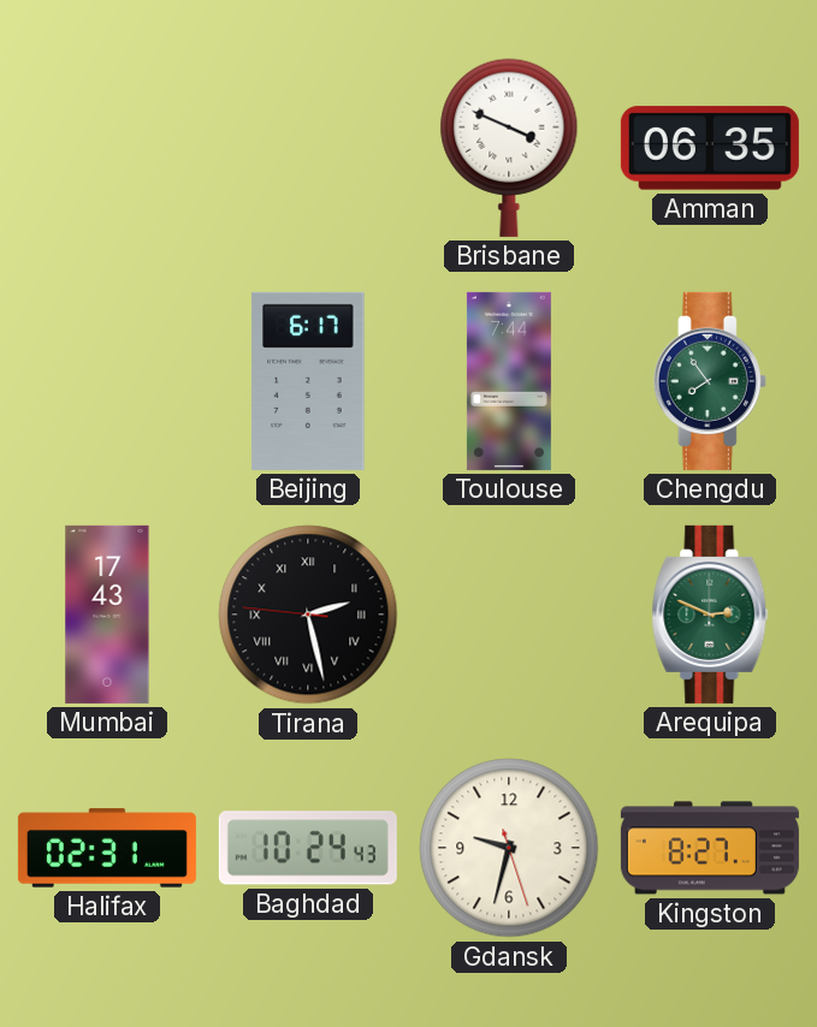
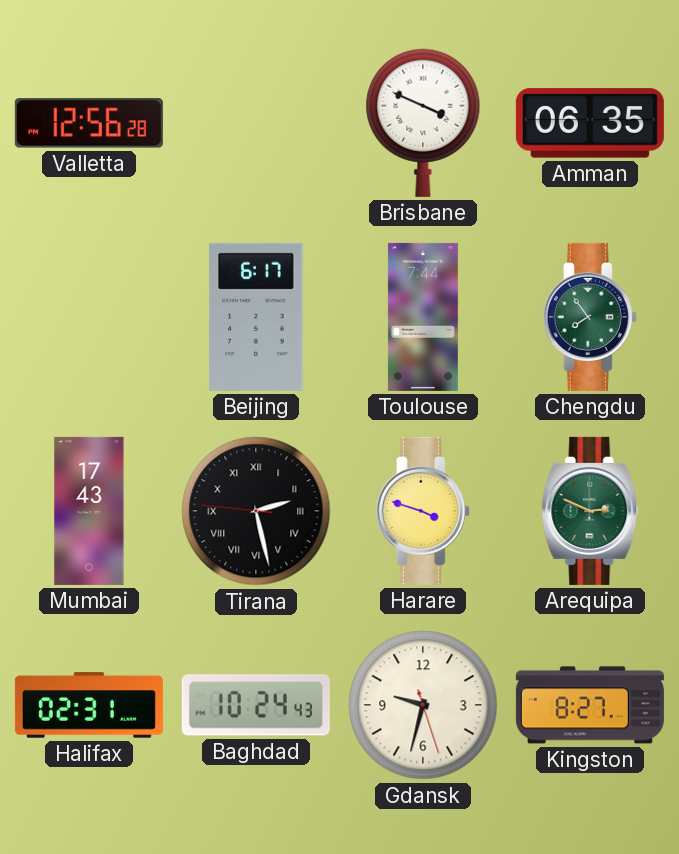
Valletta: none -> 12:56
Harare: none -> 3:48
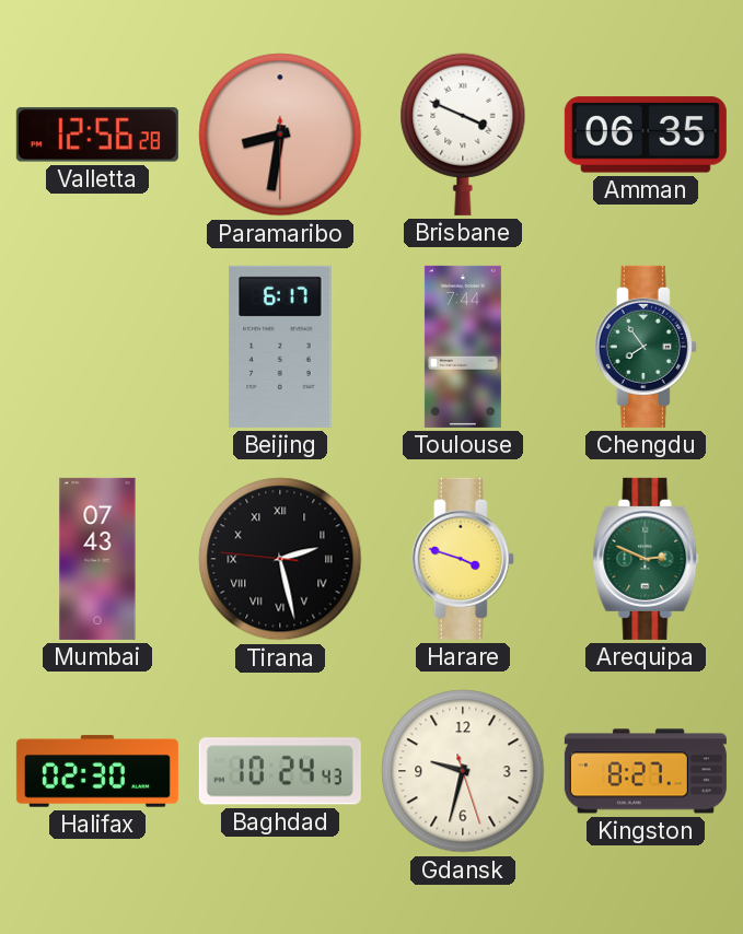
Paramaribo: none -> 8:31
Mumbai: 17:43 -> 07:43
Halifax: 02:31 -> 02:30
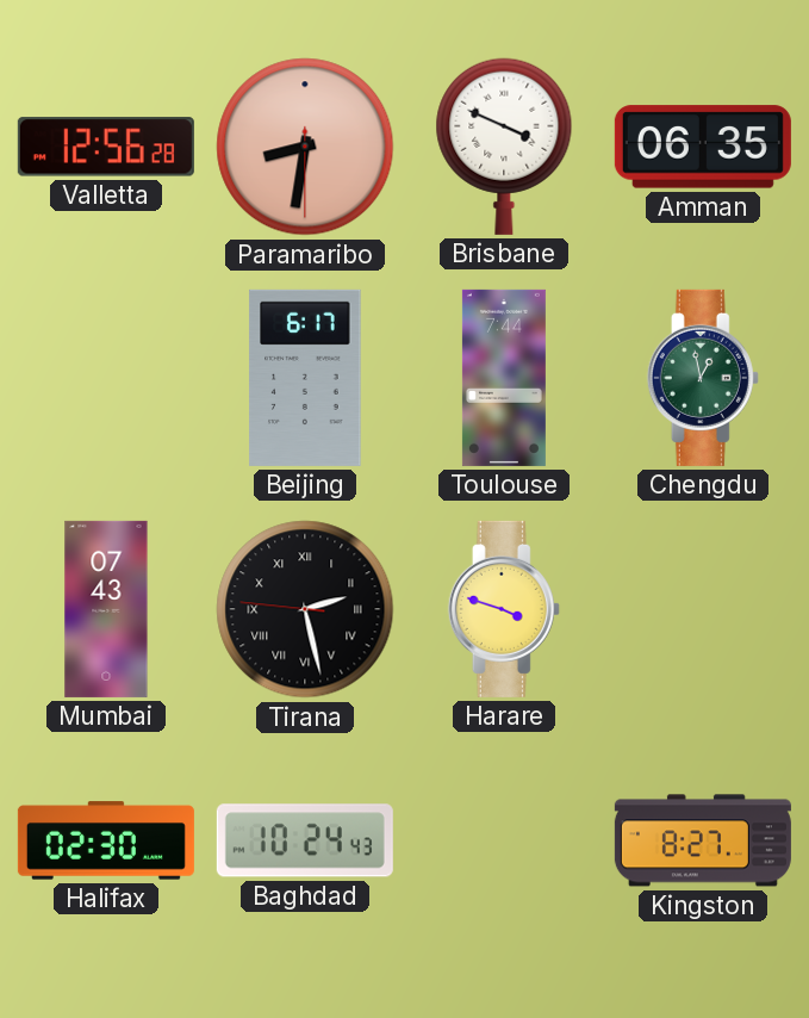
Chengdu: 7:54 -> 12:58
Arequipa: 2:49 -> none
Gdansk: 9:32 -> none
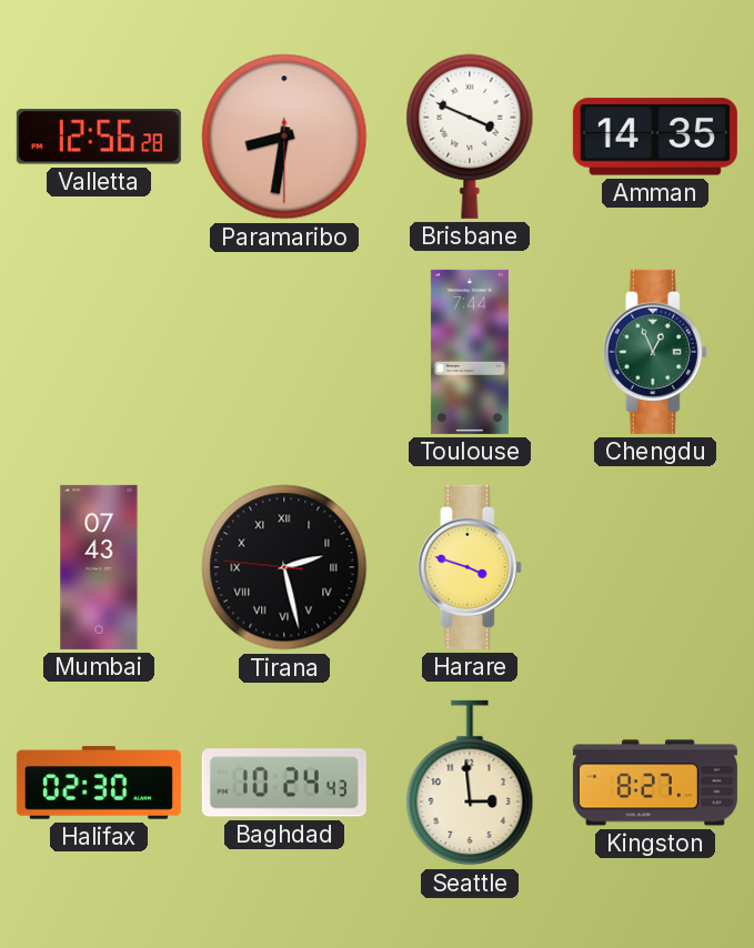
Amman: 06:35 -> 14:35
Beijing: 6:17 -> none
Chengdu: 12:58 -> 12:56
Seattle: none -> 2:59
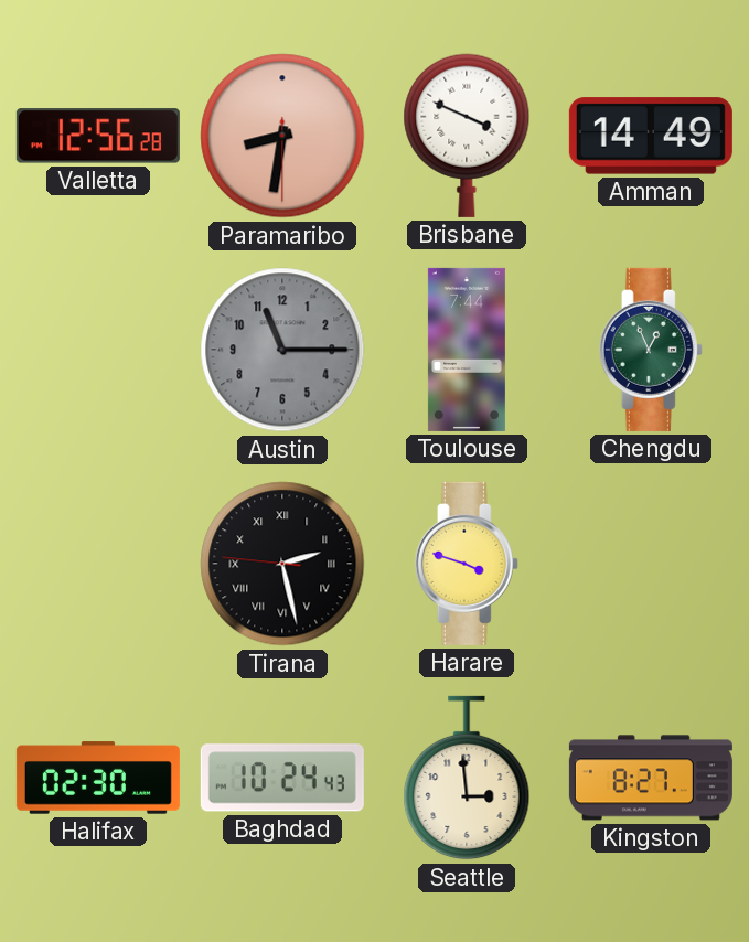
Amman: 14:35 -> 14:49
Austin: none -> 11:15
Mumbai: 07:43 -> none
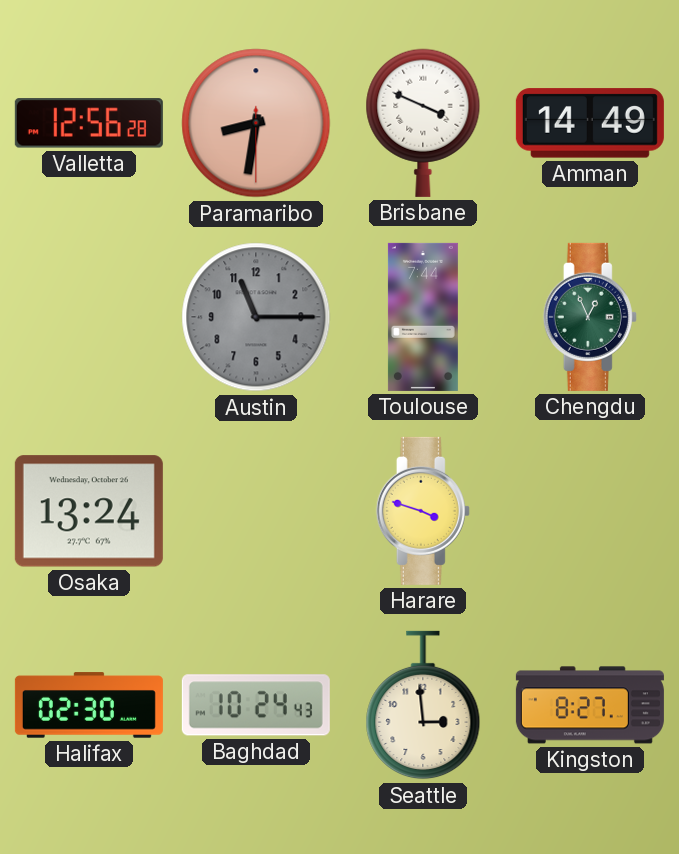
Osaka: none -> 13:24
Tirana: 2:27 -> none
